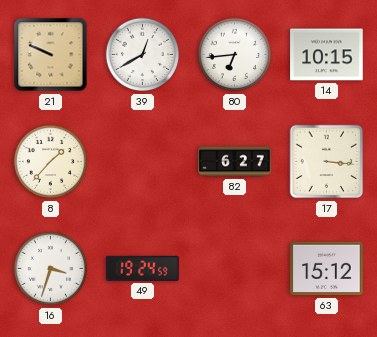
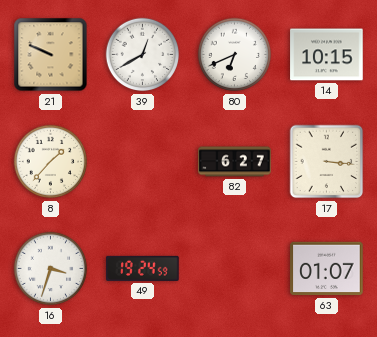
80: 6:44 -> 6:41
63: 15:12 -> 01:07
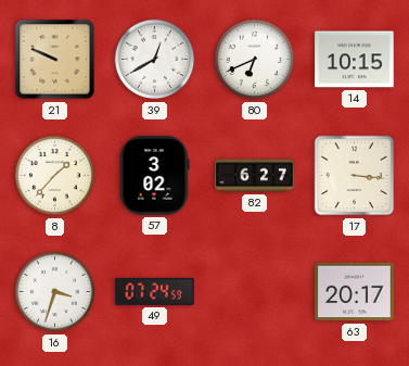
57: none -> 3:02
49: 19:24 -> 07:24
63: 01:07 -> 20:17
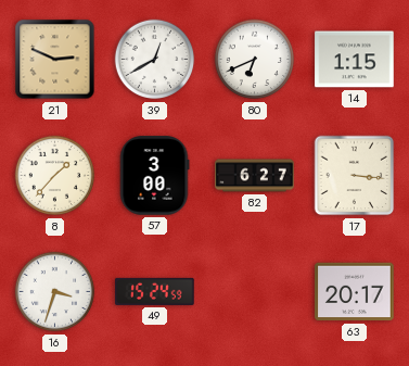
21: 9:49 -> 2:49
14: 10:15 -> 1:15
57: 3:02 -> 3:00
49: 07:24 -> 15:24
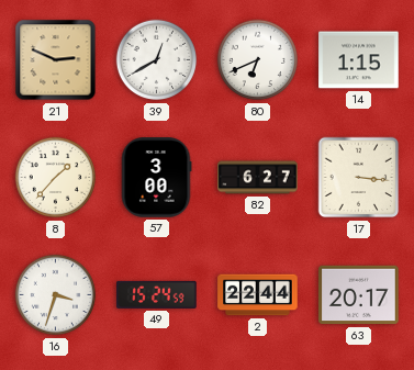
2: none -> 22:44
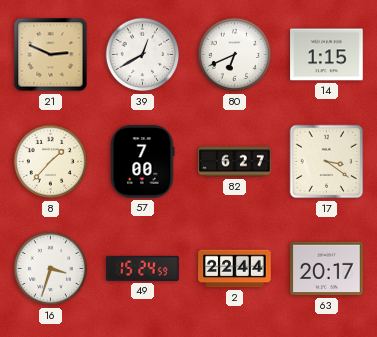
57: 3:00 -> 7:00
17: 3:16 -> 3:21
